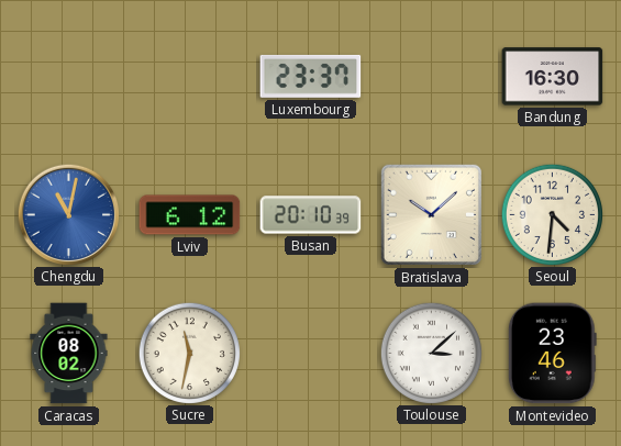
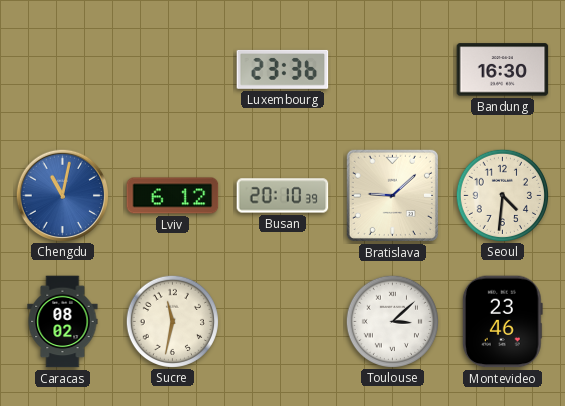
Luxembourg: 23:37 -> 23:36
Bratislava: 10:08 -> 9:08
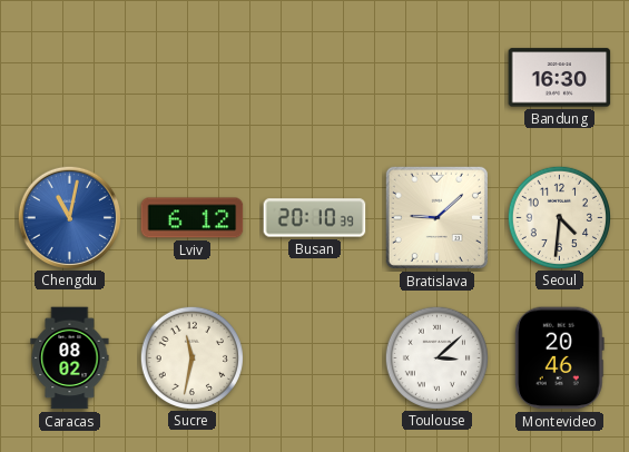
Luxembourg: 23:36 -> none
Montevideo: 23:46 -> 20:46
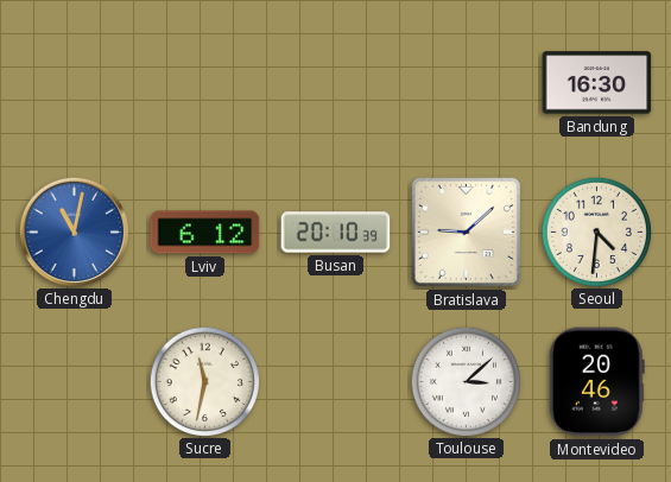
Caracas: 08:02 -> none
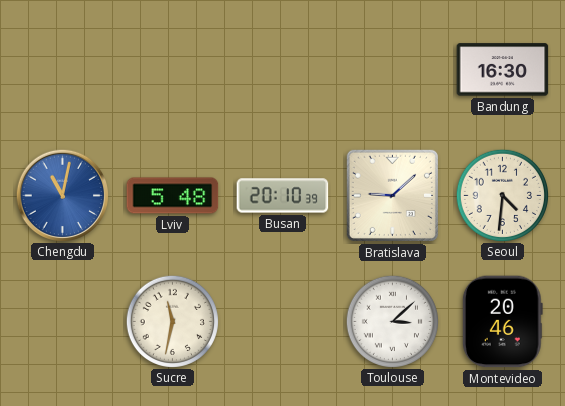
Lviv: 6:12 -> 5:48
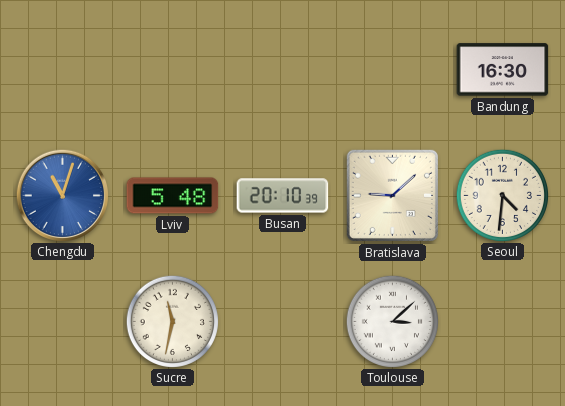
Chengdu: 11:02 -> 11:03
Montevideo: 20:46 -> none
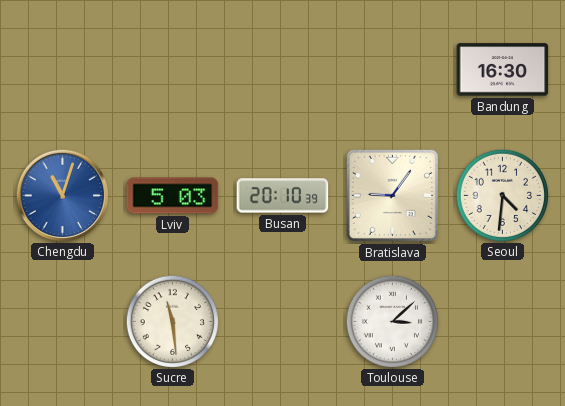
Lviv: 5:48 -> 5:03
Bratislava: 9:08 -> 9:06
Sucre: 11:32 -> 11:29
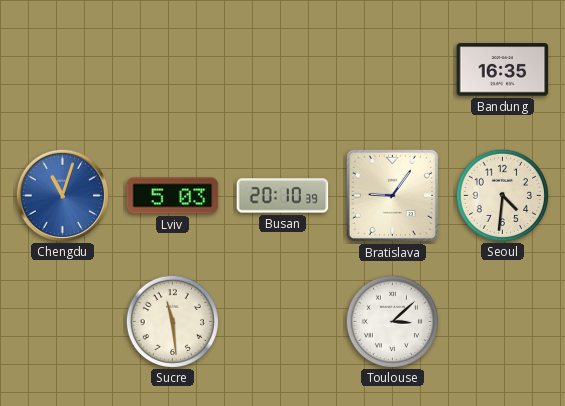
Bandung: 16:30 -> 16:35
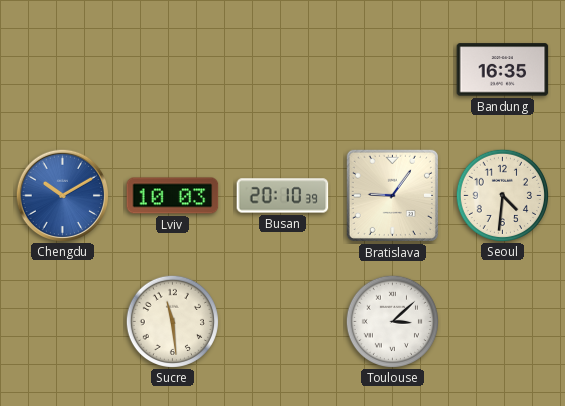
Chengdu: 11:03 -> 10:10
Lviv: 5:03 -> 10:03
